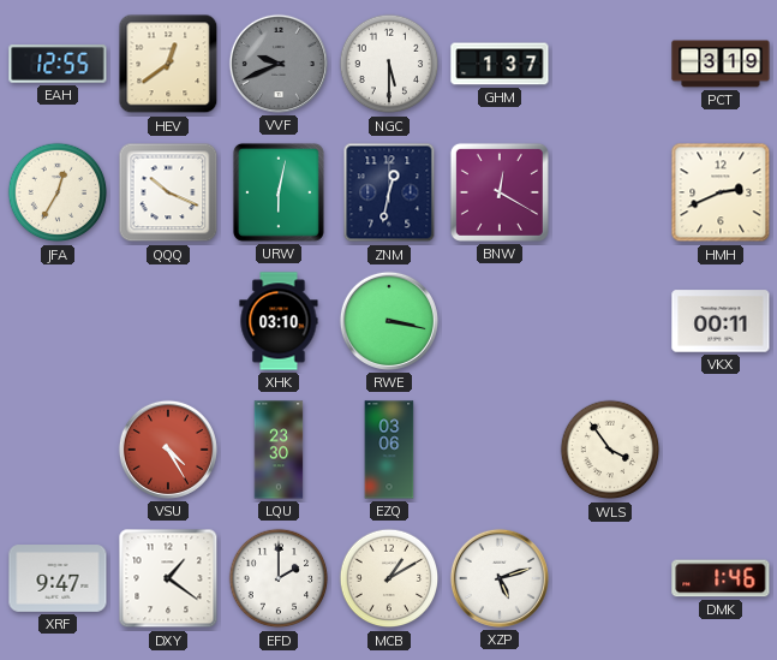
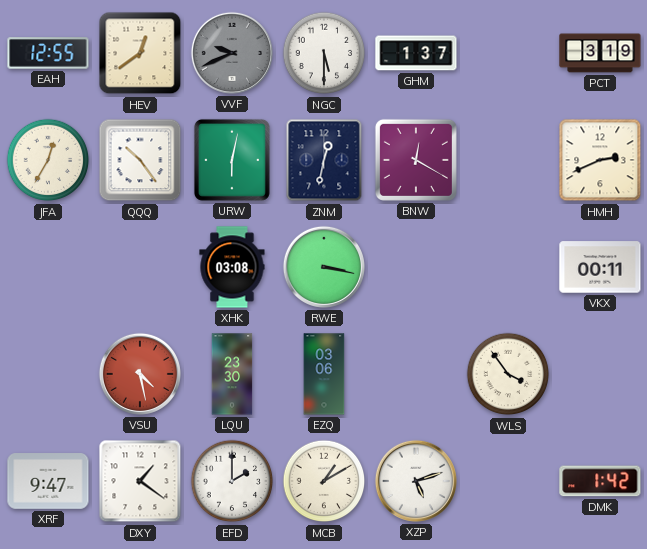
QQQ: 10:19 -> 10:24
XHK: 03:10 -> 03:08
VSU: 4:25 -> 4:28
DMK: 1:46 -> 1:42
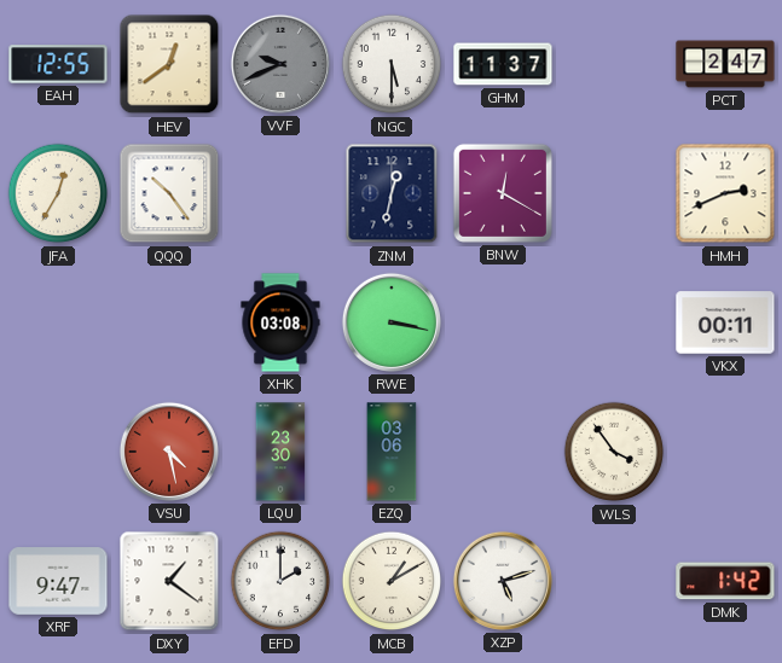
GHM: 1:37 -> 11:37
PCT: 3:19 -> 2:47
URW: 6:02 -> none
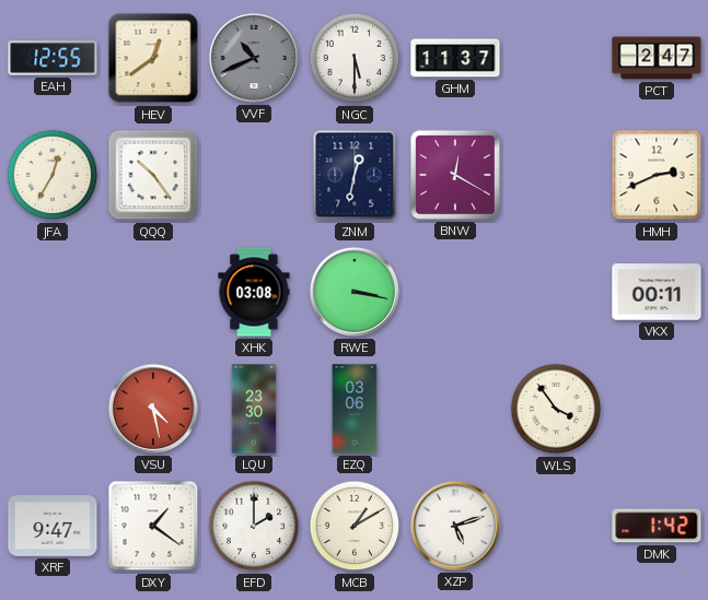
VVF: 9:41 -> 10:41
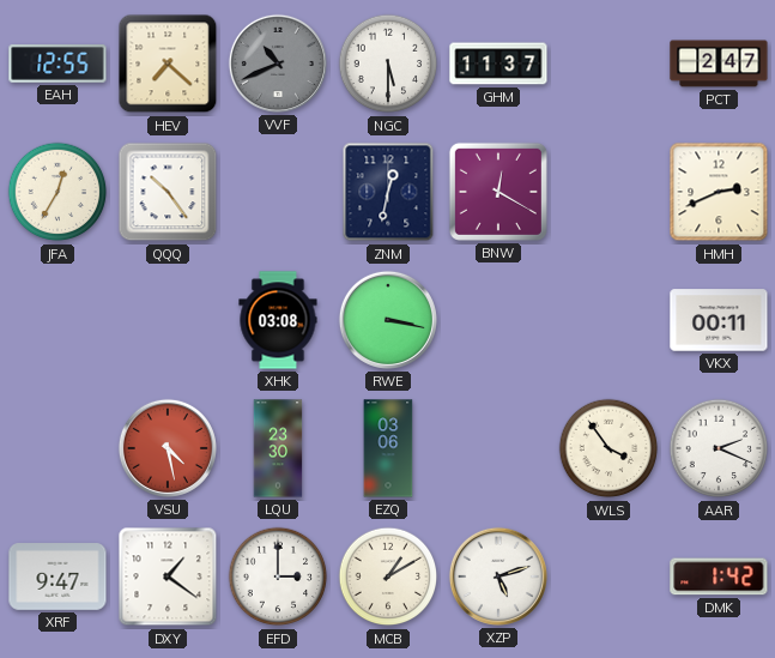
HEV: 12:39 -> 7:22
AAR: none -> 2:19
EFD: 2:00 -> 3:00
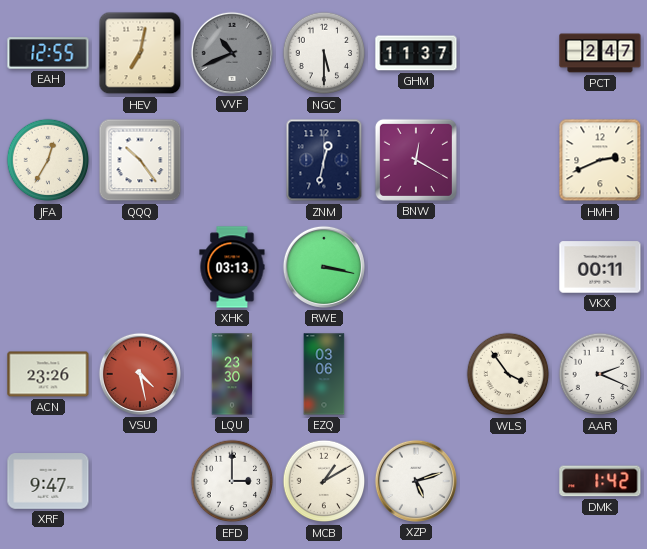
HEV: 7:22 -> 7:02
XHK: 03:08 -> 03:13
ACN: none -> 23:26
DXY: 1:21 -> none
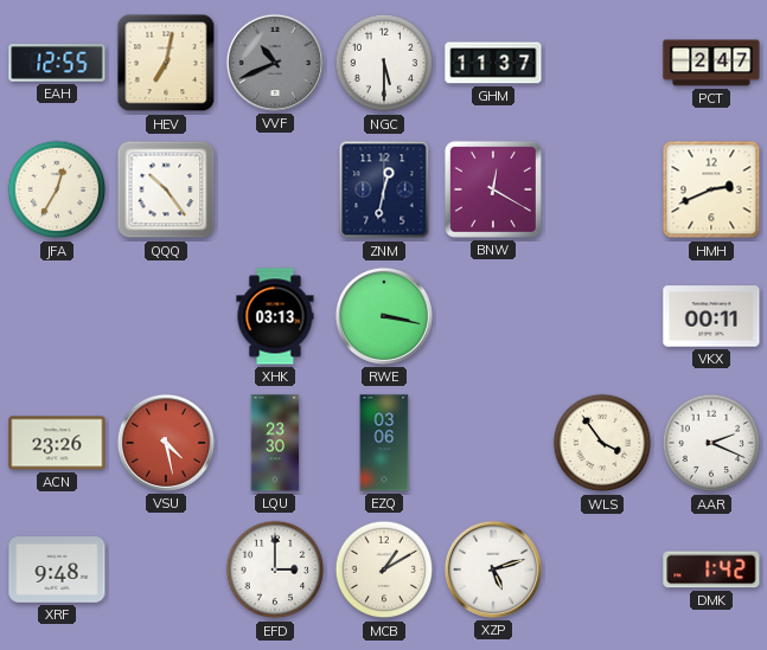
XRF: 9:47 -> 9:48
